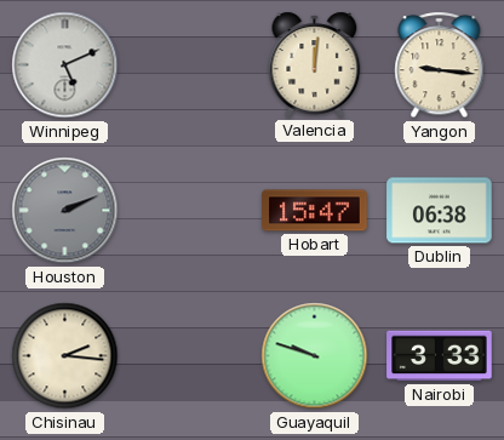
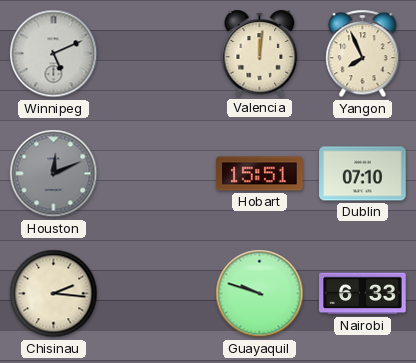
Yangon: 9:16 -> 7:56
Houston: 2:11 -> 12:11
Hobart: 15:47 -> 15:51
Dublin: 06:38 -> 07:10
Nairobi: 3:33 -> 6:33
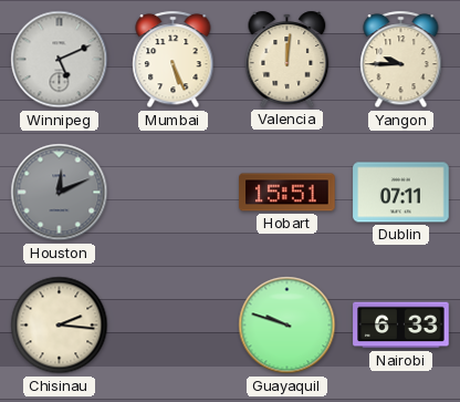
Mumbai: none -> 5:26
Yangon: 7:56 -> 9:45
Dublin: 07:10 -> 07:11
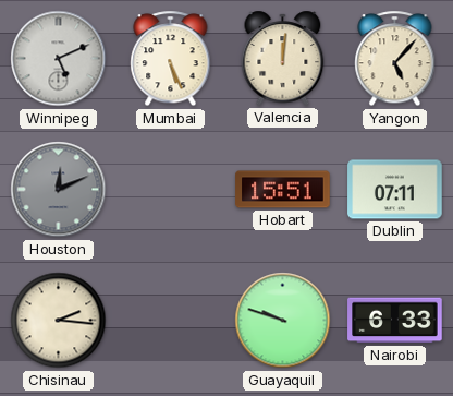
Yangon: 9:45 -> 5:07
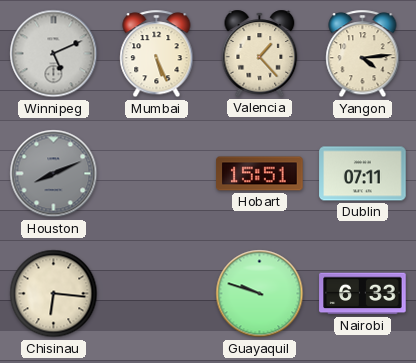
Valencia: 12:01 -> 1:23
Yangon: 5:07 -> 4:14
Houston: 12:11 -> 8:11
Chisinau: 2:16 -> 6:16
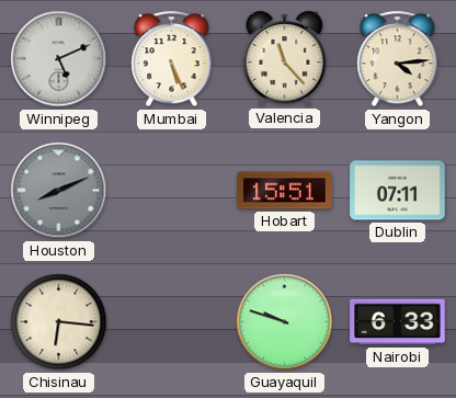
Valencia: 1:23 -> 11:23
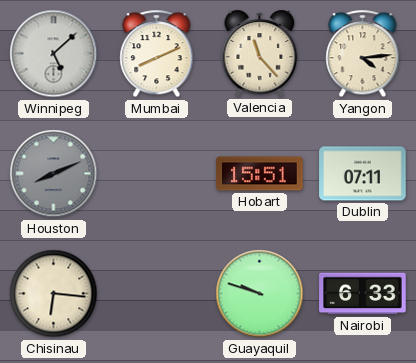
Winnipeg: 5:11 -> 5:08
Mumbai: 5:26 -> 8:11
